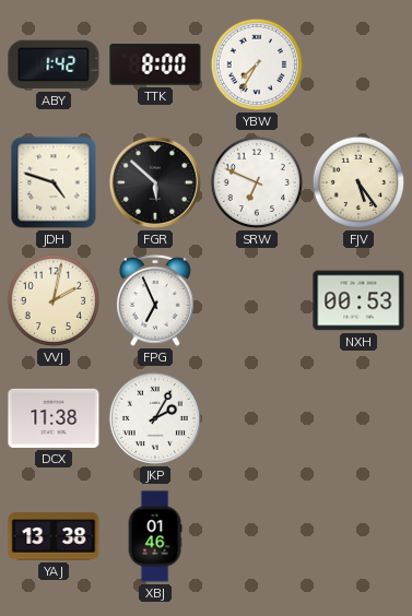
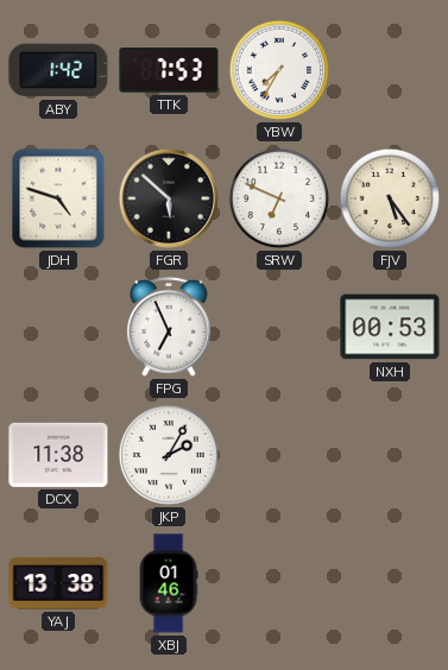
TTK: 8:00 -> 7:53
VVJ: 2:02 -> none
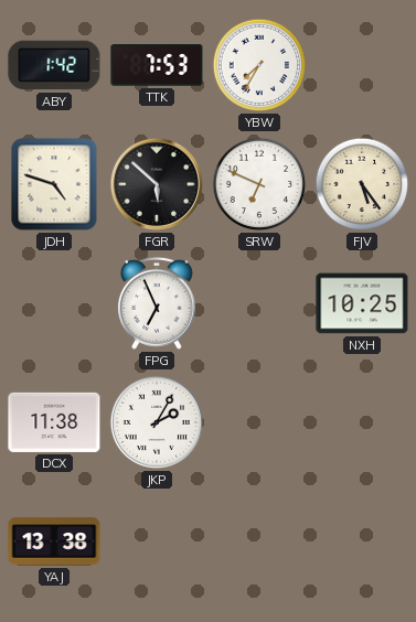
NXH: 00:53 -> 10:25
XBJ: 01:46 -> none
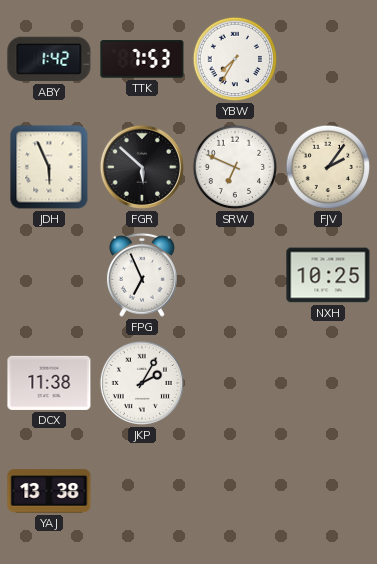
JDH: 4:48 -> 5:56
FJV: 5:24 -> 2:06
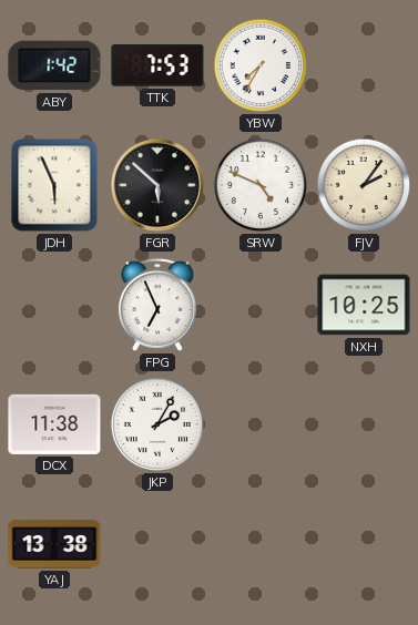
SRW: 6:49 -> 4:49
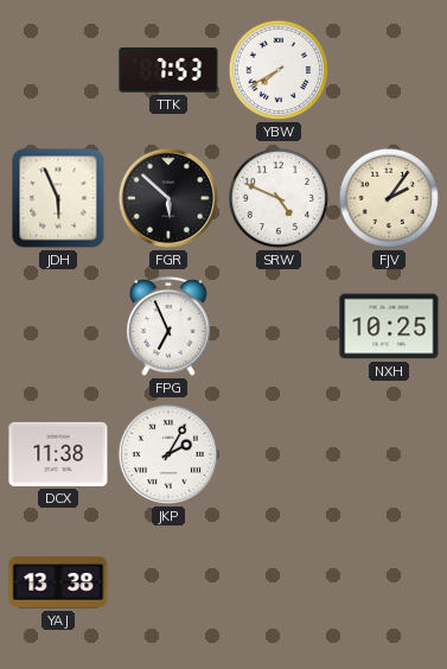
ABY: 1:42 -> none
YBW: 7:35 -> 7:40
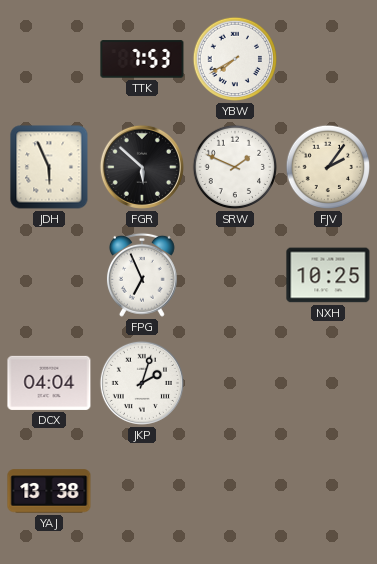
SRW: 4:49 -> 1:49
DCX: 11:38 -> 04:04
JKP: 2:05 -> 2:03
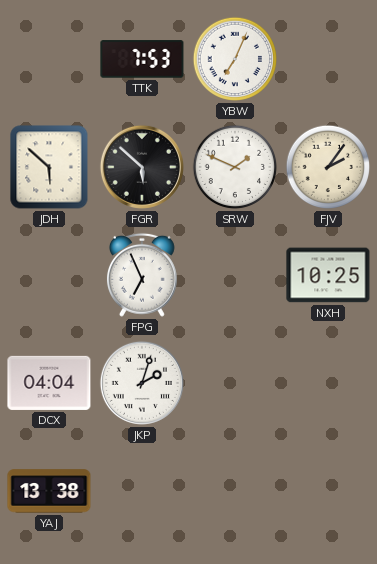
YBW: 7:40 -> 7:04
JDH: 5:56 -> 5:52
